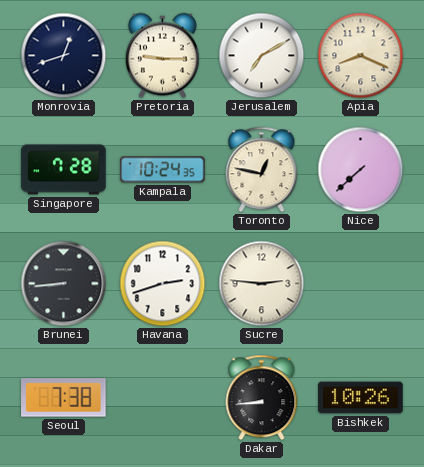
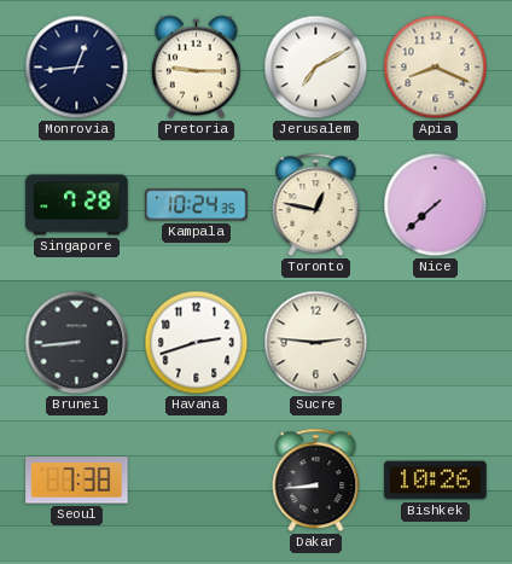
Monrovia: 12:42 -> 12:44
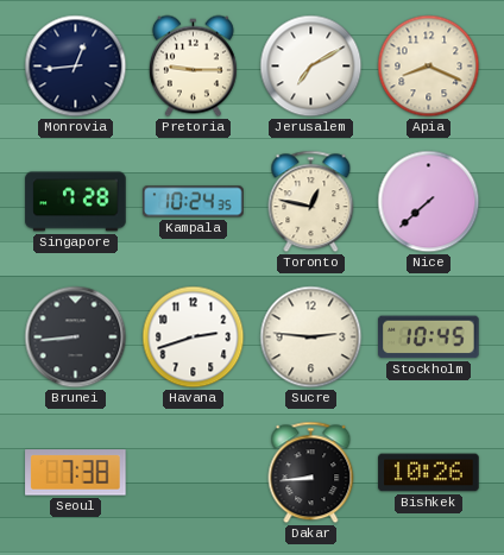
Stockholm: none -> 10:45
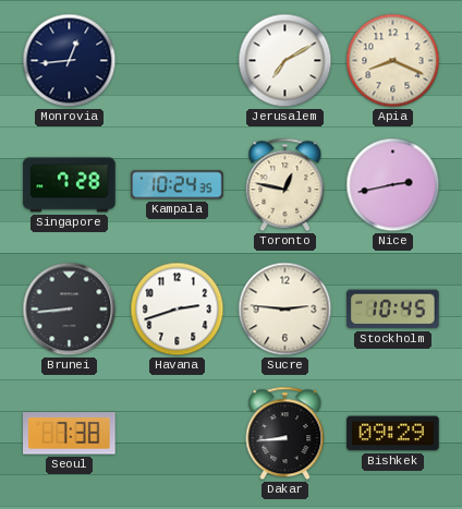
Pretoria: 9:15 -> none
Nice: 7:38 -> 2:43
Bishkek: 10:26 -> 09:29
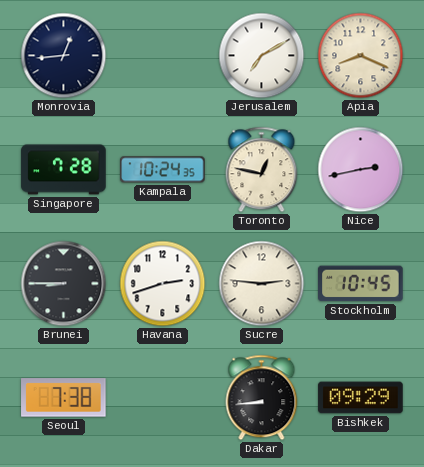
Brunei: 8:44 -> 8:45
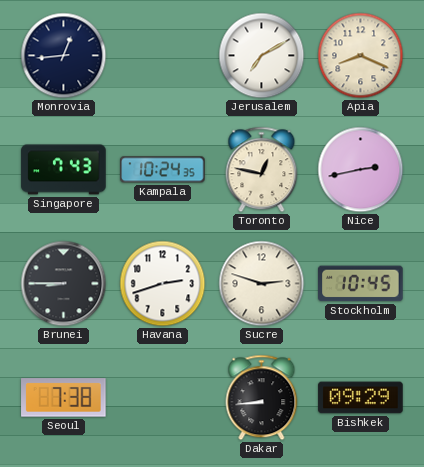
Singapore: 7:28 -> 7:43
Sucre: 2:46 -> 2:48
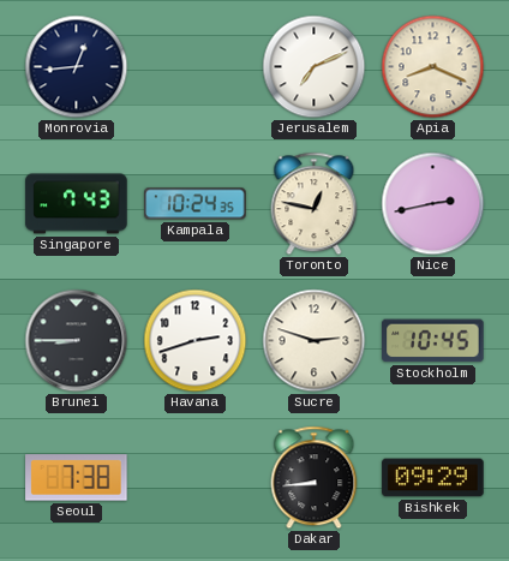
Jerusalem: 7:10 -> 7:11
